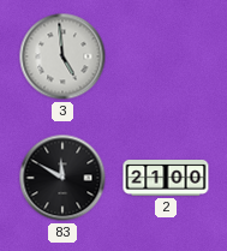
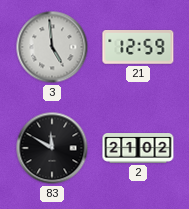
21: none -> 12:59
2: 21:00 -> 21:02
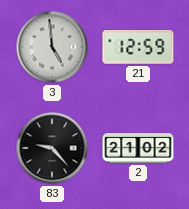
83: 11:50 -> 9:23
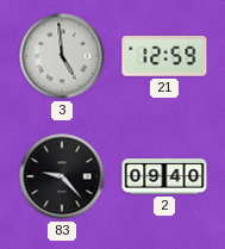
2: 21:02 -> 09:40
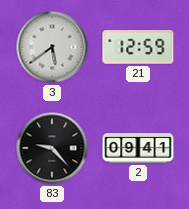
3: 4:59 -> 5:39
2: 09:40 -> 09:41
